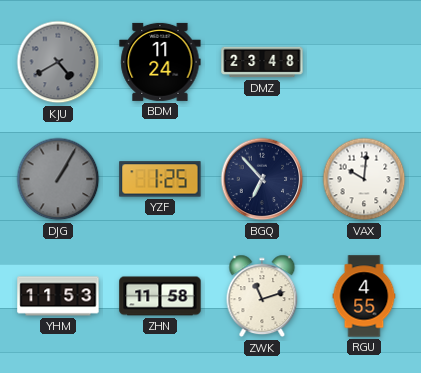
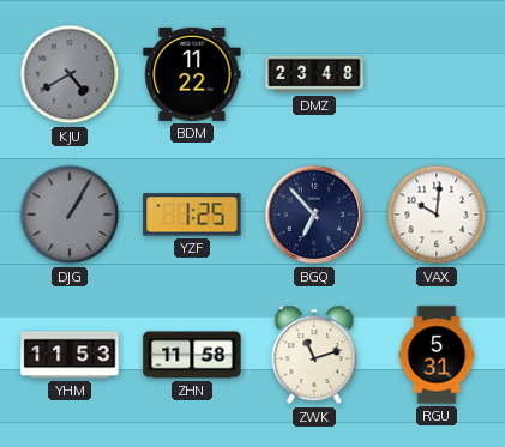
BDM: 11:24 -> 11:22
RGU: 4:55 -> 5:31
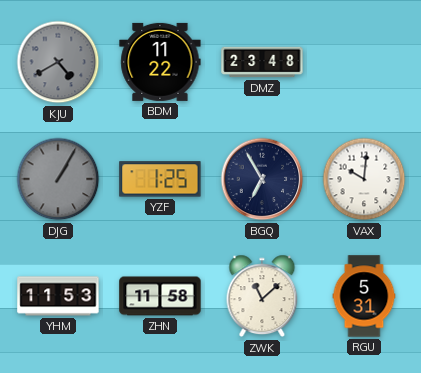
BGQ: 6:53 -> 6:55
ZWK: 11:12 -> 11:08
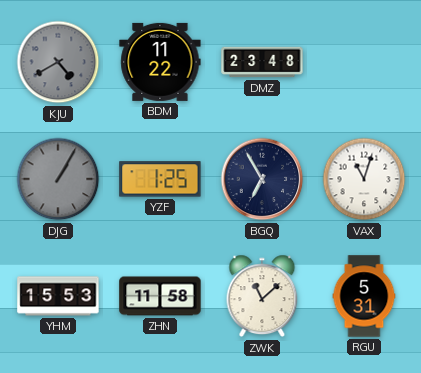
VAX: 10:01 -> 11:03
YHM: 11:53 -> 15:53
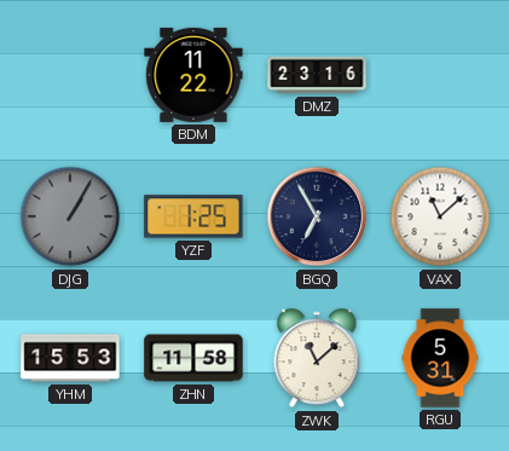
KJU: 4:40 -> none
DMZ: 23:48 -> 23:16
VAX: 11:03 -> 11:08
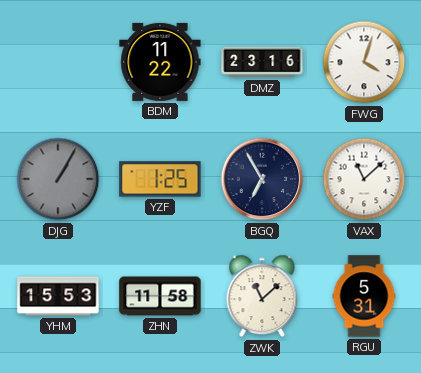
FWG: none -> 4:03
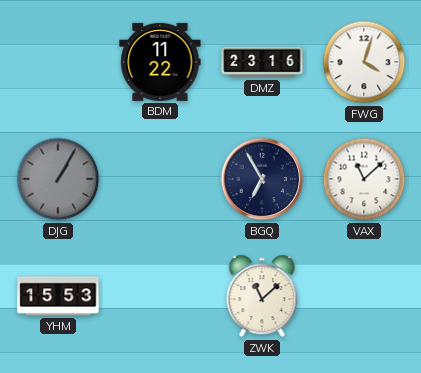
YZF: 1:25 -> none
ZHN: 11:58 -> none
RGU: 5:31 -> none
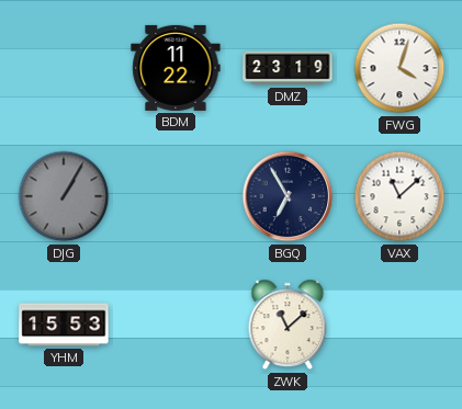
DMZ: 23:16 -> 23:19
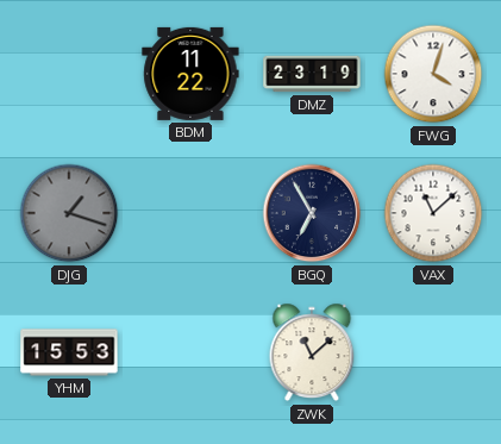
DJG: 1:05 -> 1:18
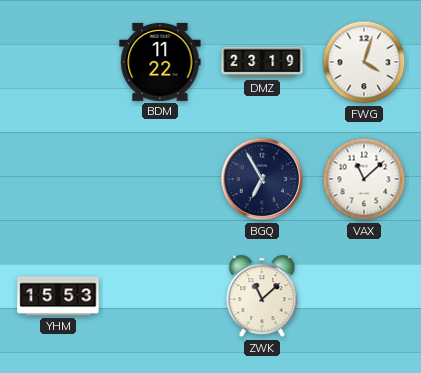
DJG: 1:18 -> none
